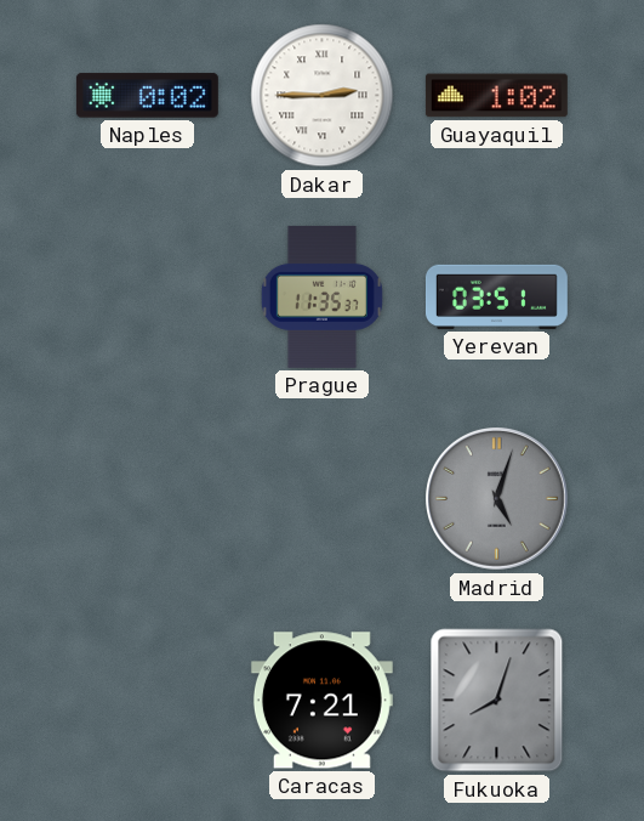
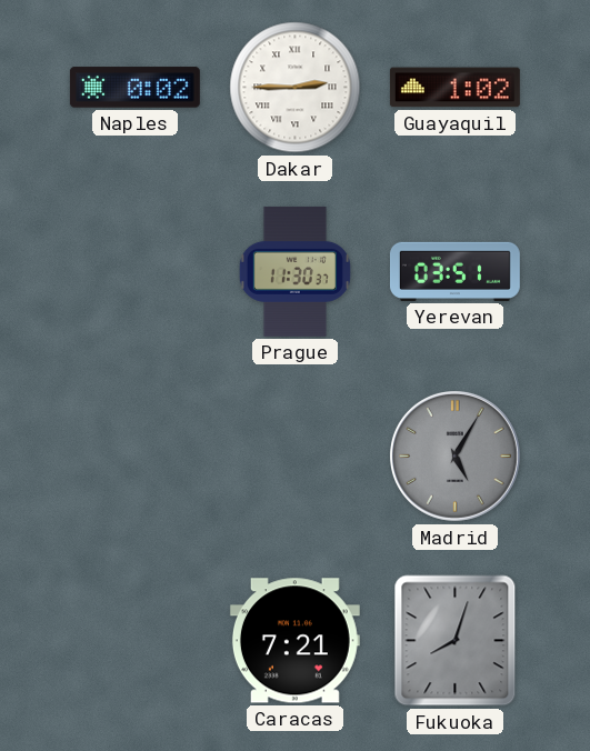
Prague: 11:35 -> 11:30
Madrid: 5:03 -> 5:05
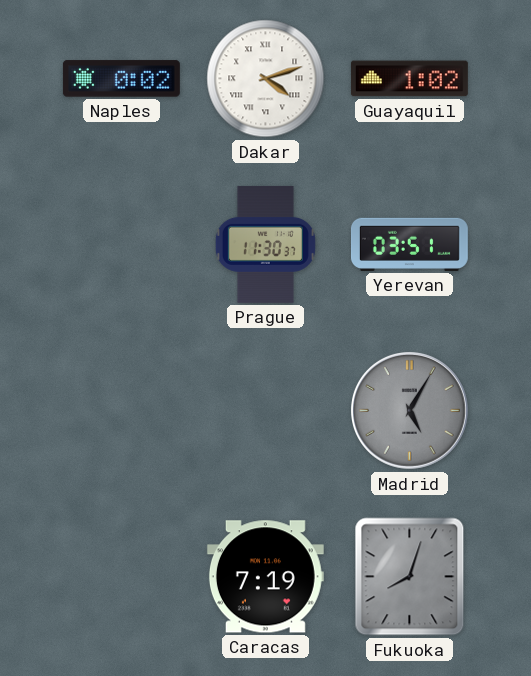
Dakar: 2:45 -> 4:12
Caracas: 7:21 -> 7:19
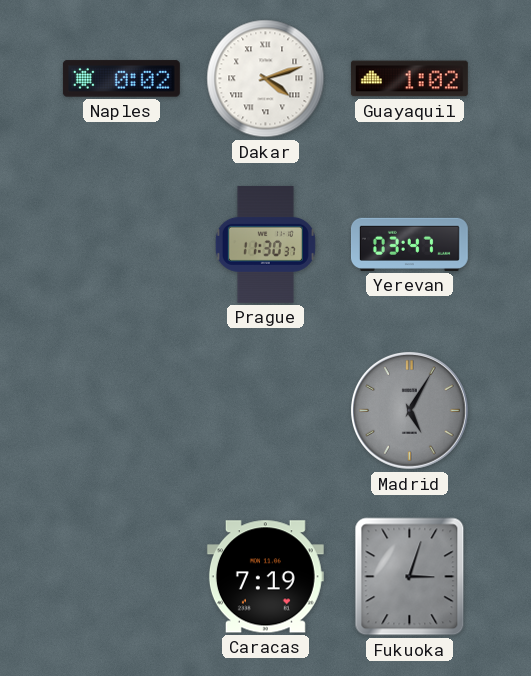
Yerevan: 03:51 -> 03:47
Fukuoka: 8:03 -> 3:03
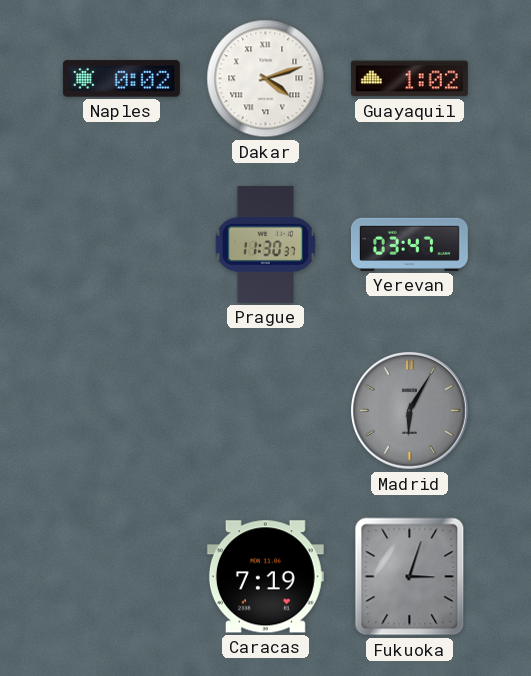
Madrid: 5:05 -> 6:05
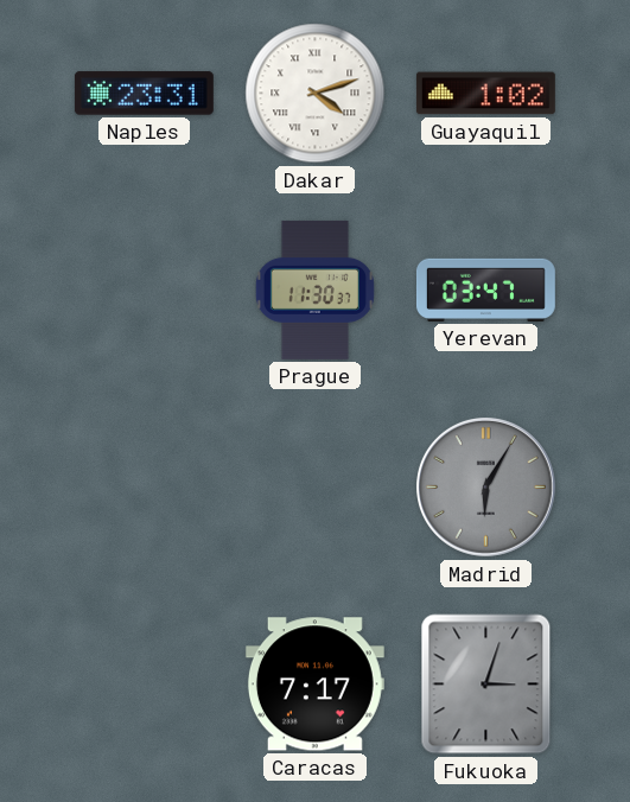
Naples: 0:02 -> 23:31
Caracas: 7:19 -> 7:17
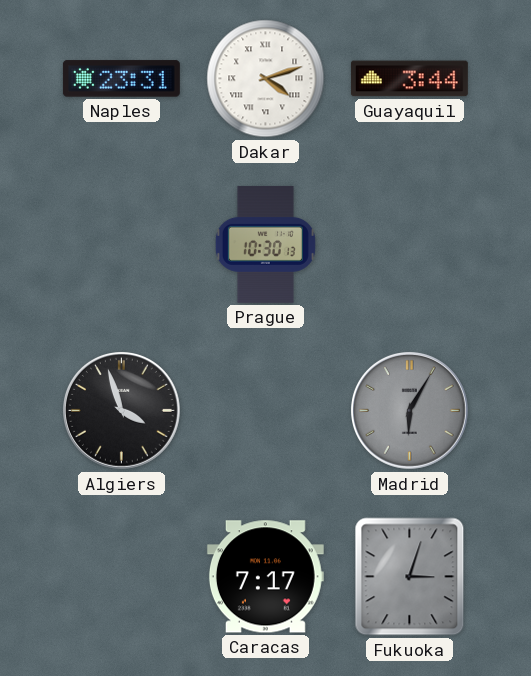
Guayaquil: 1:02 -> 3:44
Prague: 11:30 -> 10:30
Yerevan: 03:47 -> none
Algiers: none -> 3:57
